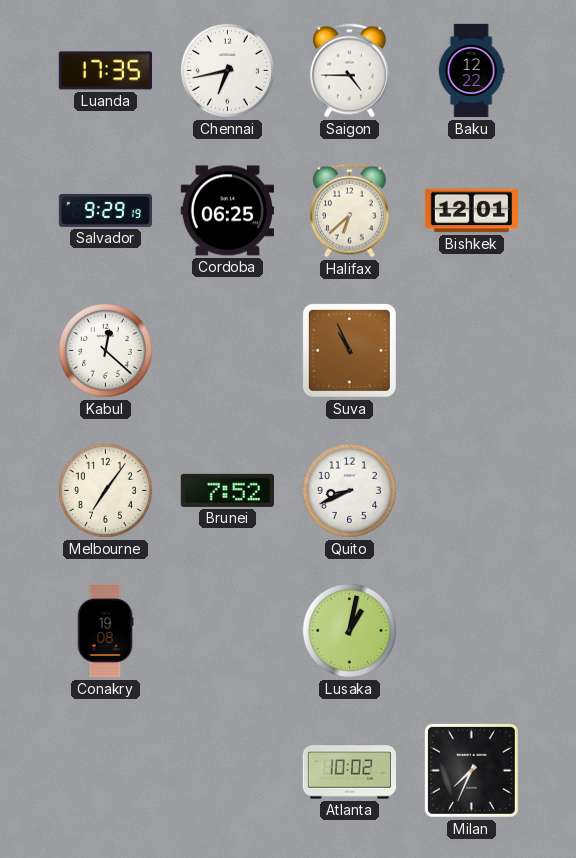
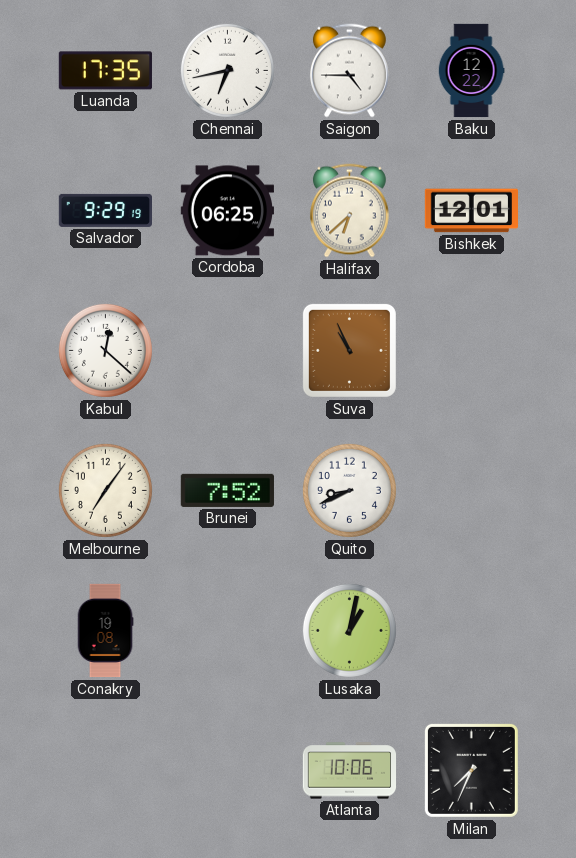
Atlanta: 10:02 -> 10:06
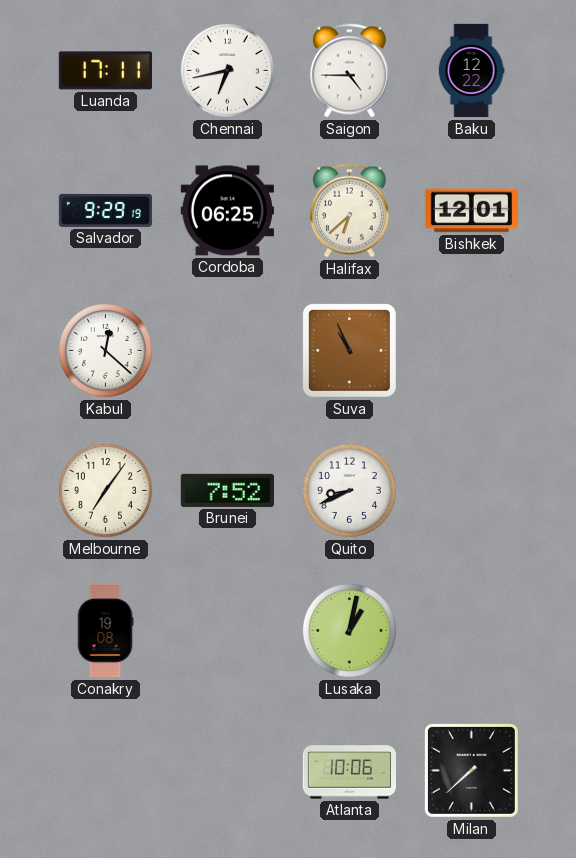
Luanda: 17:35 -> 17:11
Milan: 7:34 -> 7:38
